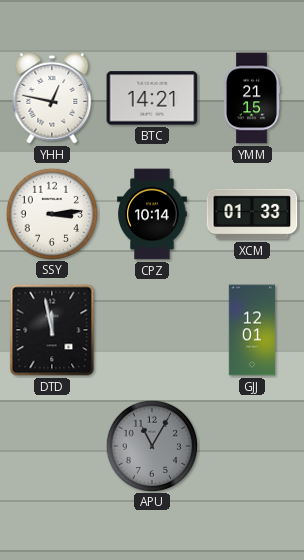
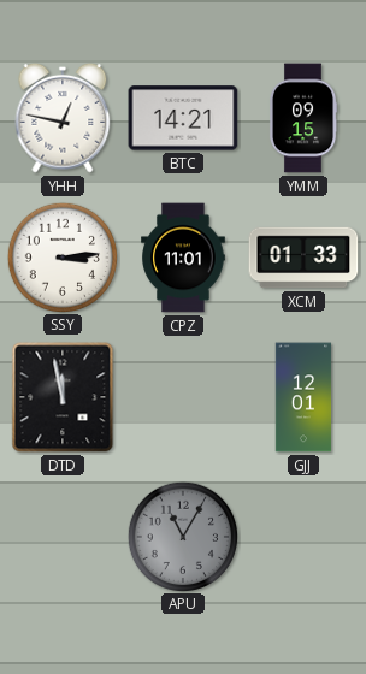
YMM: 21:15 -> 09:15
CPZ: 10:14 -> 11:01
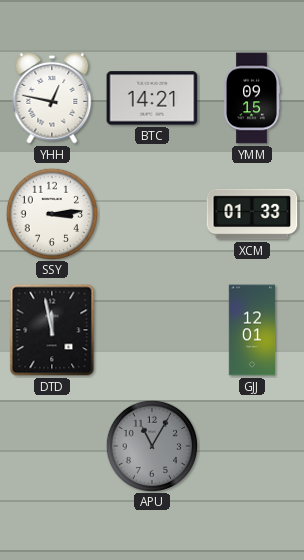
CPZ: 11:01 -> none
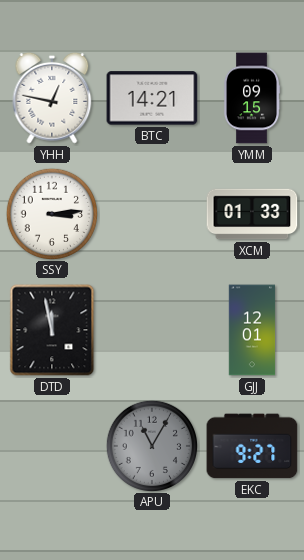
EKC: none -> 9:27
